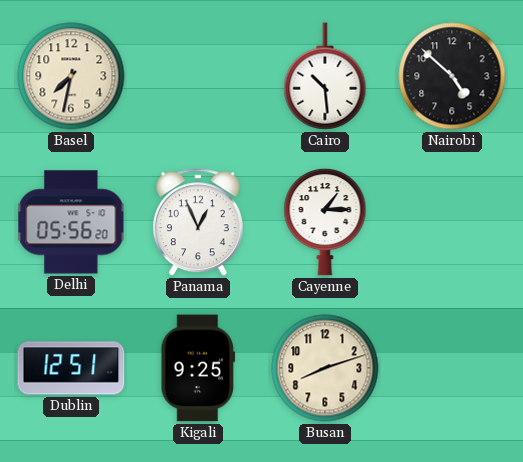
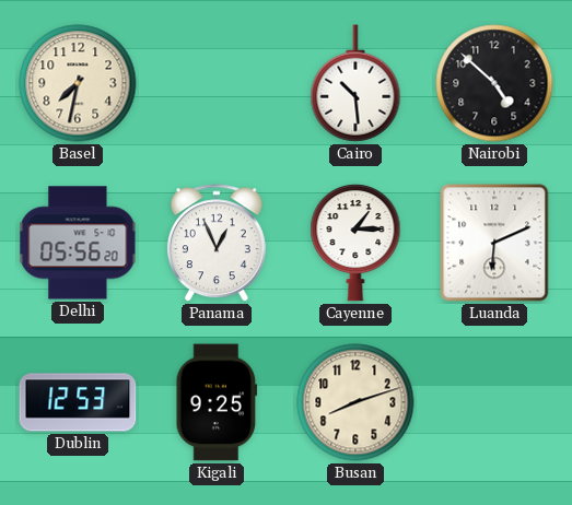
Luanda: none -> 6:11
Dublin: 12:51 -> 12:53
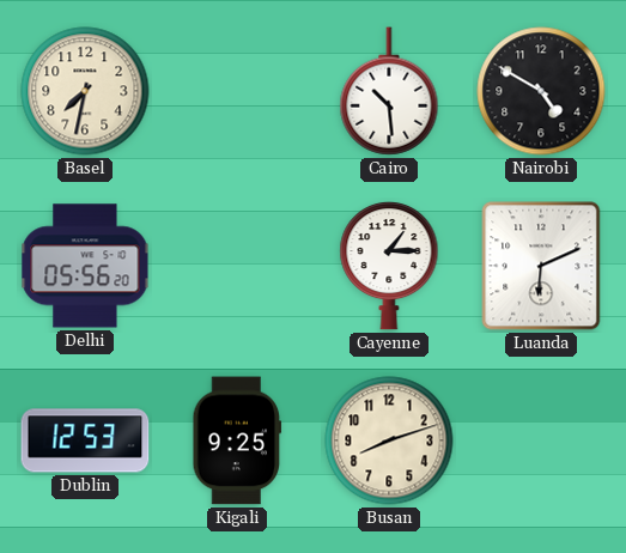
Nairobi: 4:52 -> 4:50
Panama: 12:56 -> none
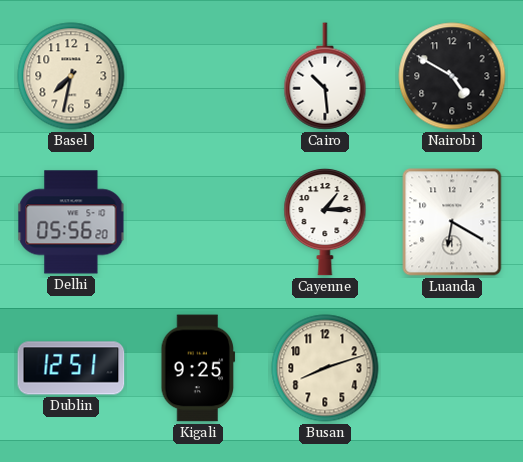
Luanda: 6:11 -> 6:20
Dublin: 12:53 -> 12:51
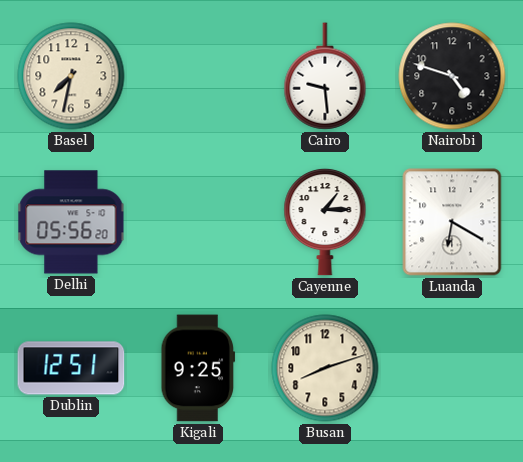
Cairo: 10:29 -> 9:29
Nairobi: 4:50 -> 4:48
